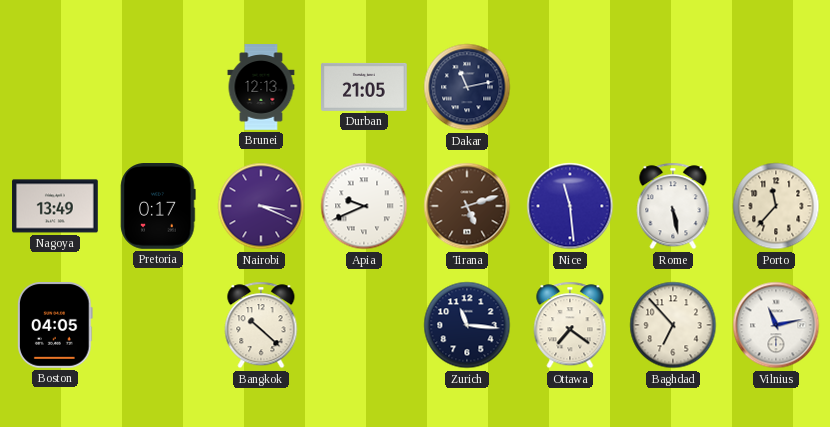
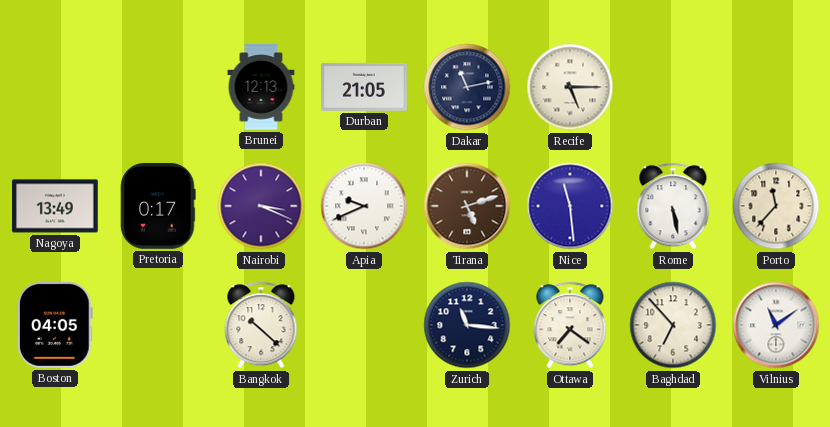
Recife: none -> 5:15
Vilnius: 11:13 -> 11:09
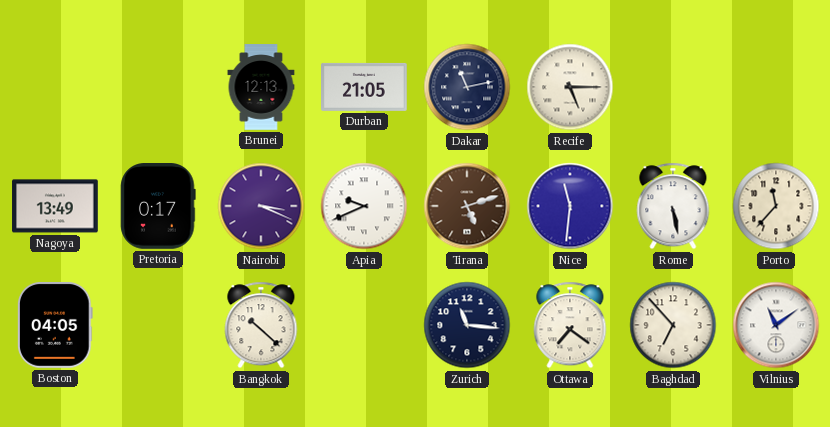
Nice: 11:29 -> 11:31
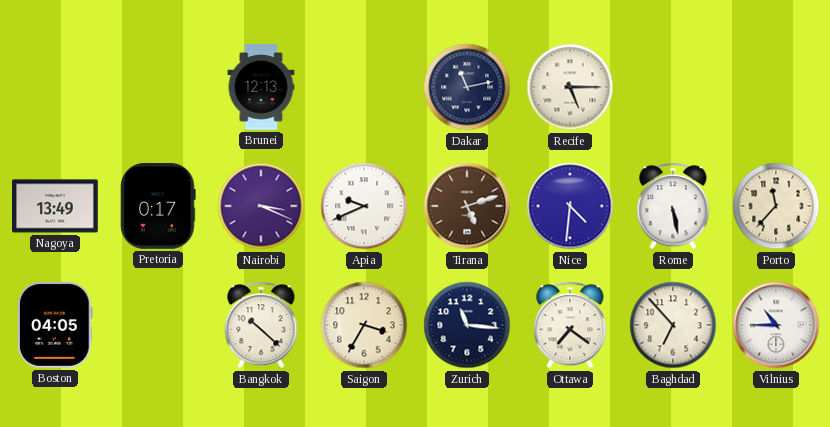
Durban: 21:05 -> none
Nice: 11:31 -> 4:31
Saigon: none -> 3:35
Vilnius: 11:09 -> 10:45
